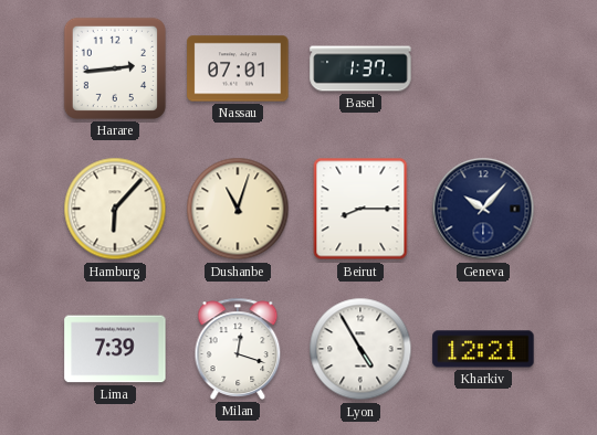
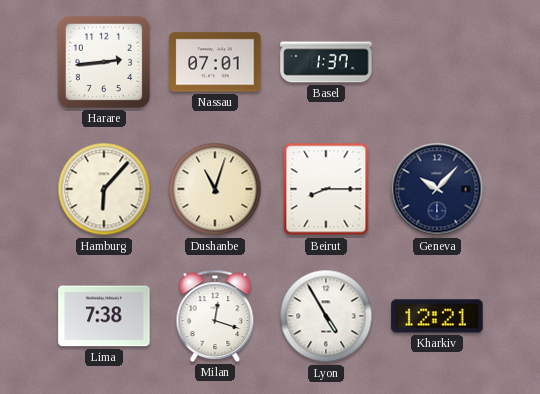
Lima: 7:39 -> 7:38
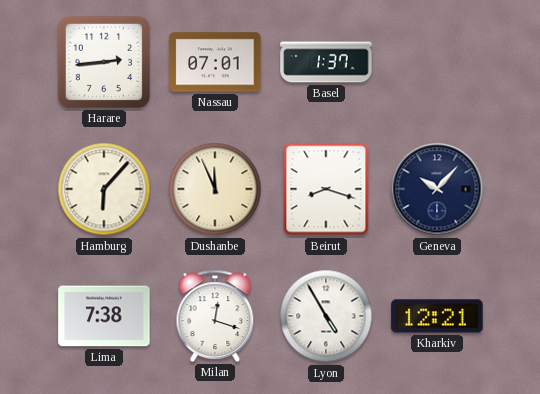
Dushanbe: 11:03 -> 11:56
Beirut: 8:15 -> 8:18
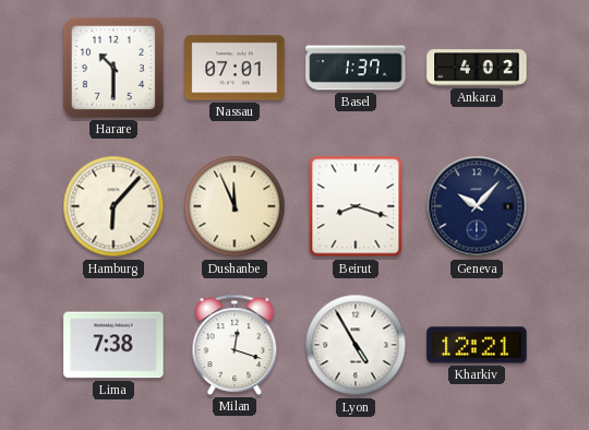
Harare: 2:44 -> 10:30
Ankara: none -> 4:02
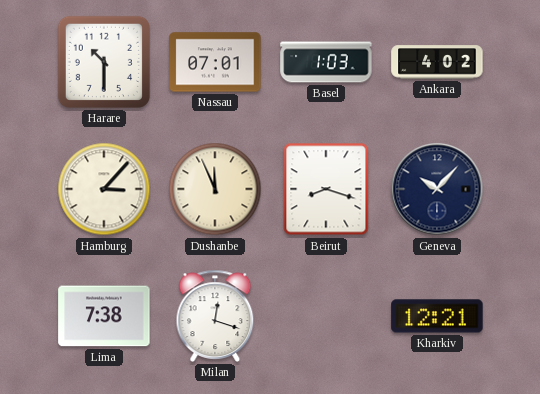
Basel: 1:37 -> 1:03
Hamburg: 6:07 -> 3:07
Lyon: 4:55 -> none
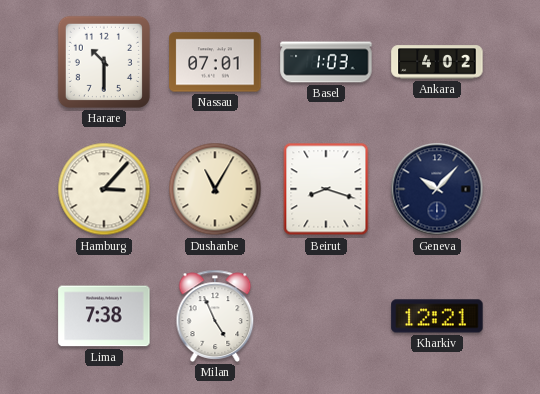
Dushanbe: 11:56 -> 11:05
Milan: 12:18 -> 4:56
